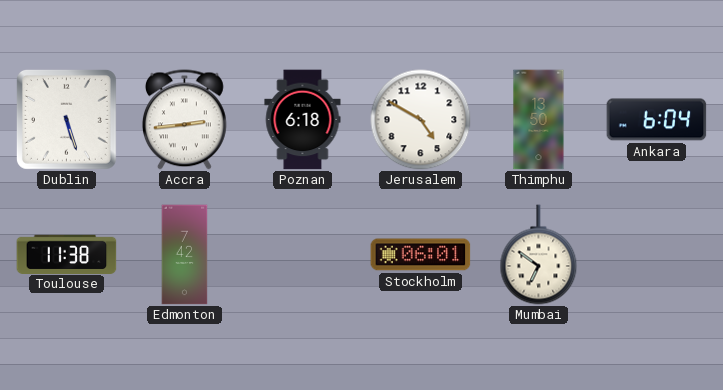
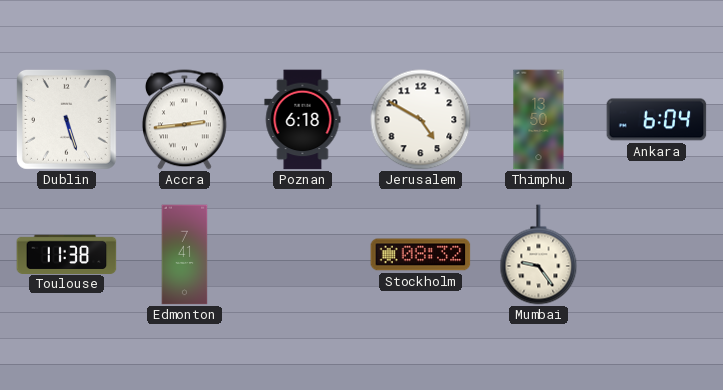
Edmonton: 7:42 -> 7:41
Stockholm: 06:01 -> 08:32
Mumbai: 6:51 -> 9:24
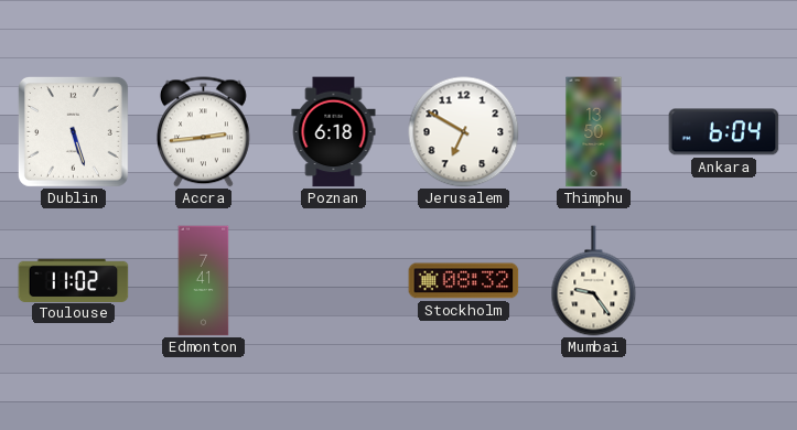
Jerusalem: 4:50 -> 6:50
Toulouse: 11:38 -> 11:02
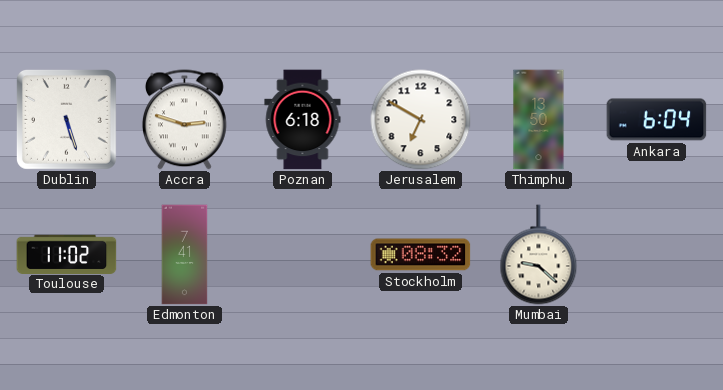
Accra: 2:44 -> 2:48
Mumbai: 9:24 -> 9:22
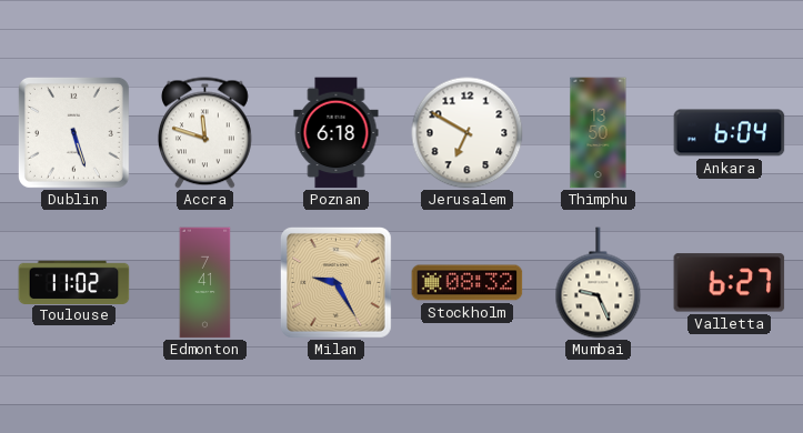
Accra: 2:48 -> 11:48
Milan: none -> 9:25
Mumbai: 9:22 -> 9:26
Valletta: none -> 6:27
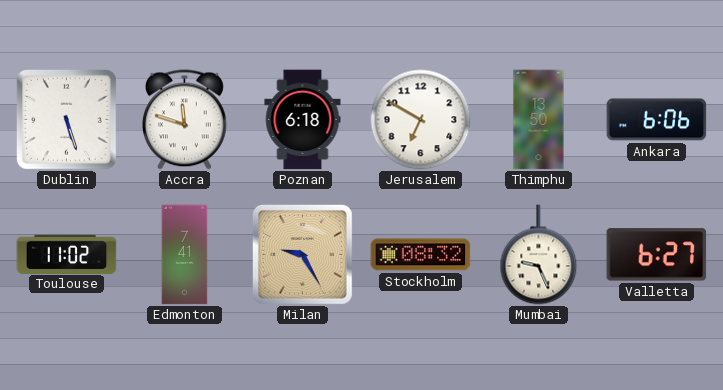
Ankara: 6:04 -> 6:06
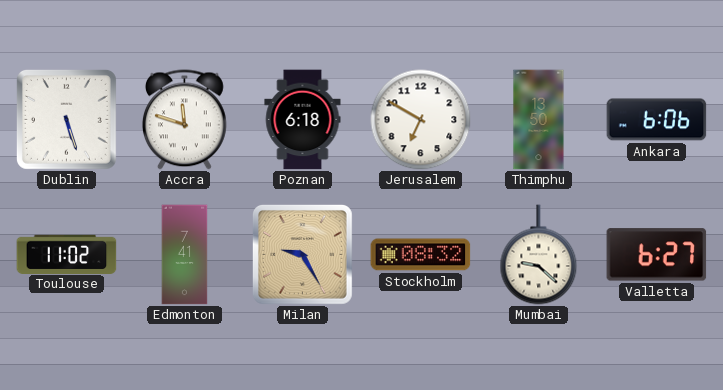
Mumbai: 9:26 -> 9:22
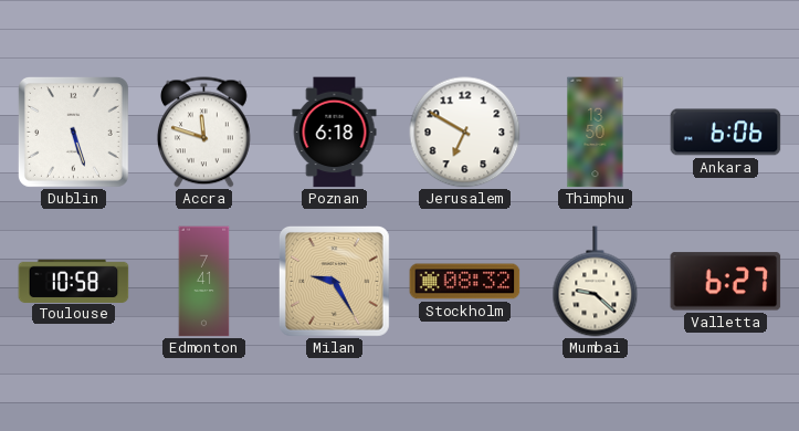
Toulouse: 11:02 -> 10:58
